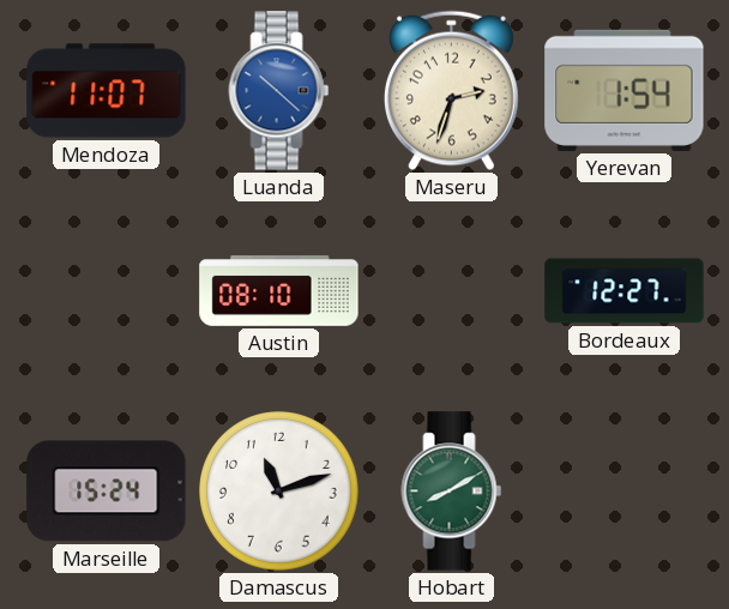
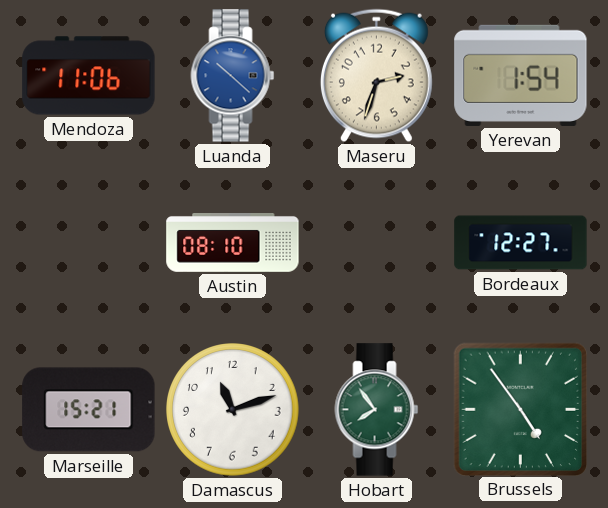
Mendoza: 11:07 -> 11:06
Marseille: 15:24 -> 15:21
Hobart: 8:10 -> 7:54
Brussels: none -> 4:54
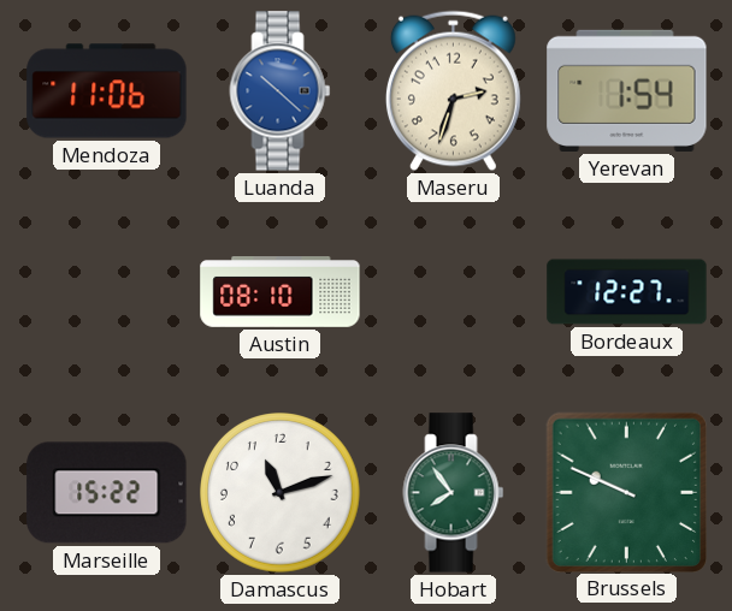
Marseille: 15:21 -> 15:22
Brussels: 4:54 -> 9:49
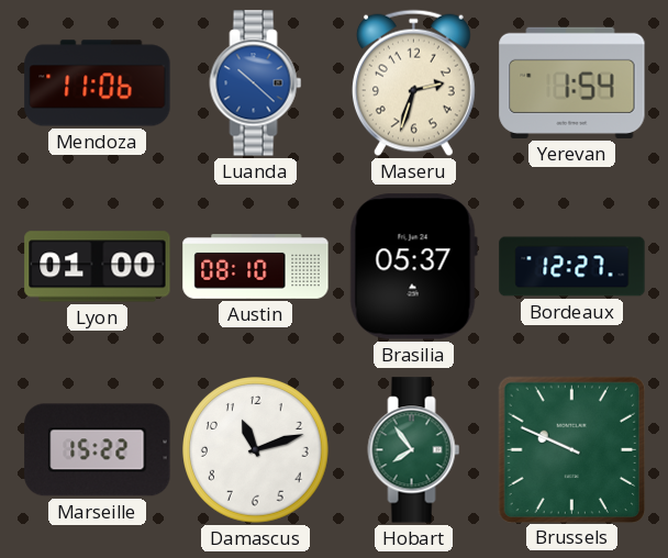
Lyon: none -> 01:00
Brasilia: none -> 05:37
